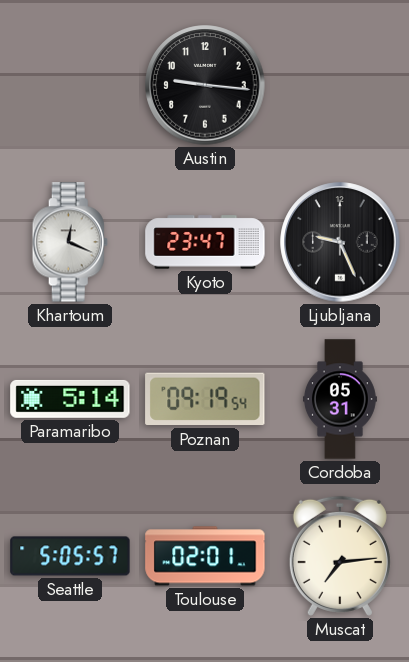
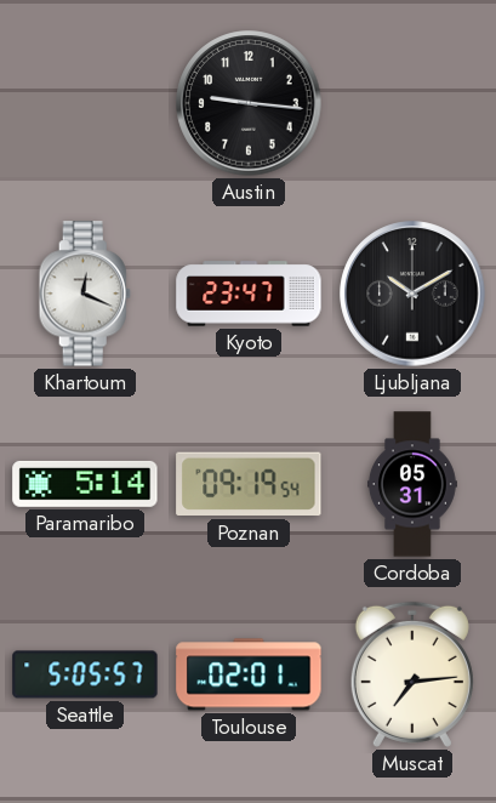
Ljubljana: 9:26 -> 10:10
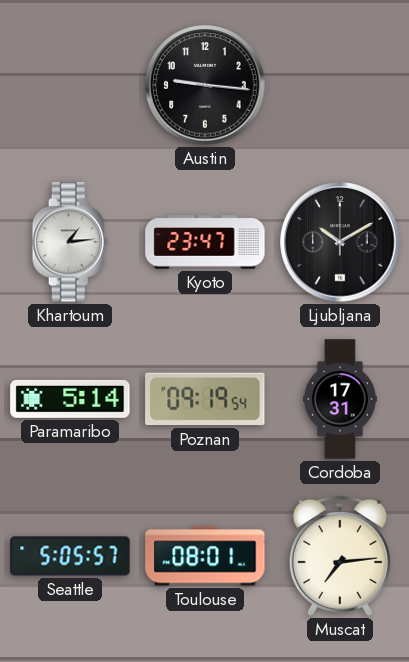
Khartoum: 12:19 -> 1:14
Cordoba: 05:31 -> 17:31
Toulouse: 02:01 -> 08:01
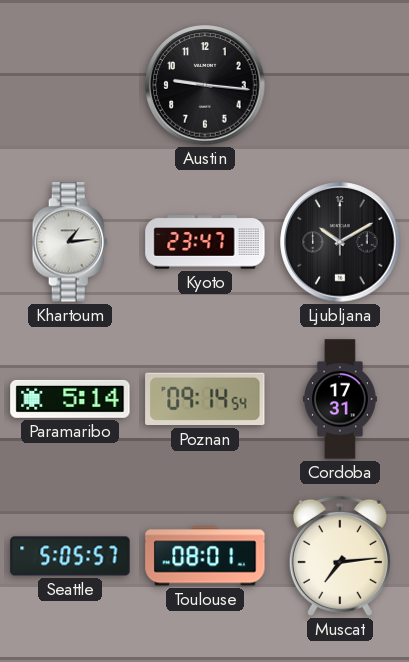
Poznan: 09:19 -> 09:14
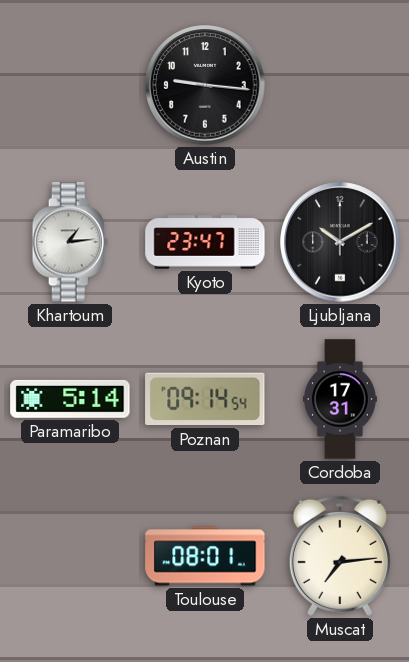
Seattle: 5:05 -> none
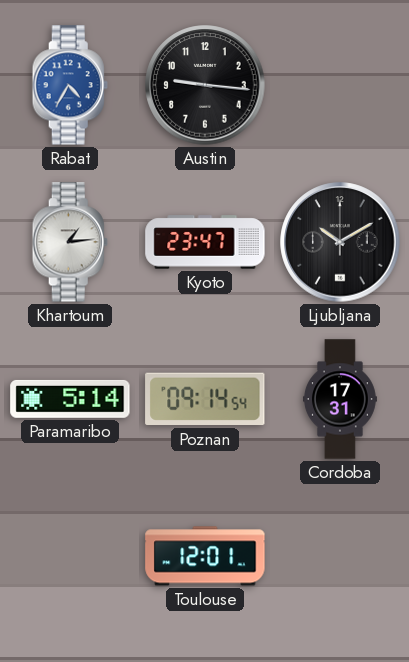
Rabat: none -> 4:35
Toulouse: 08:01 -> 12:01
Muscat: 7:14 -> none
